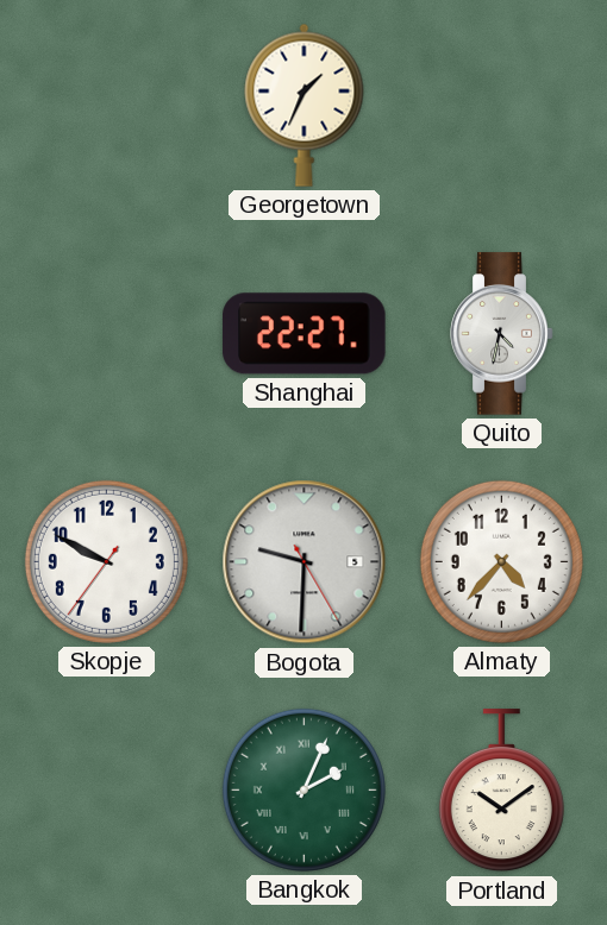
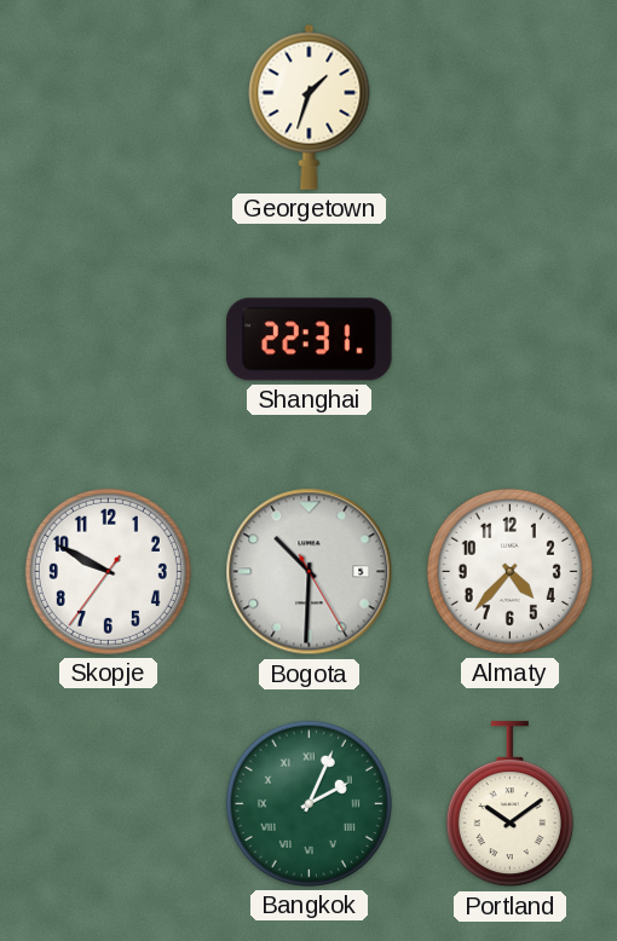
Georgetown: 1:34 -> 1:33
Shanghai: 22:27 -> 22:31
Quito: 4:32 -> none
Bogota: 9:30 -> 10:30
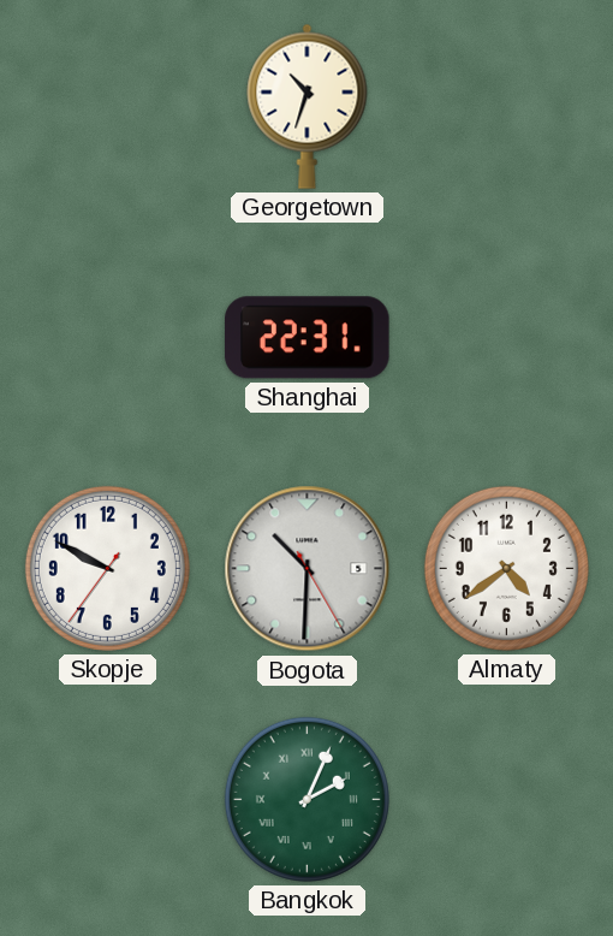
Georgetown: 1:33 -> 10:33
Almaty: 4:37 -> 4:39
Portland: 10:09 -> none
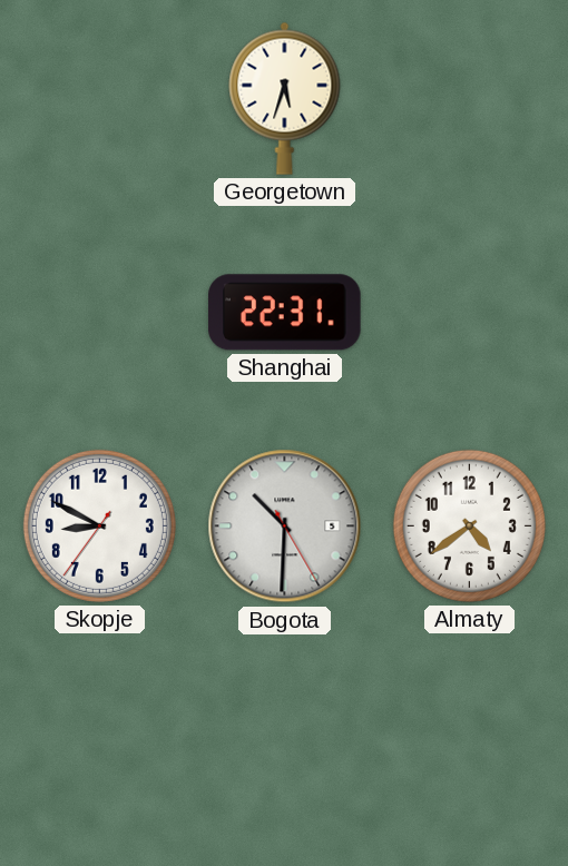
Georgetown: 10:33 -> 5:33
Skopje: 9:49 -> 8:49
Bangkok: 2:04 -> none
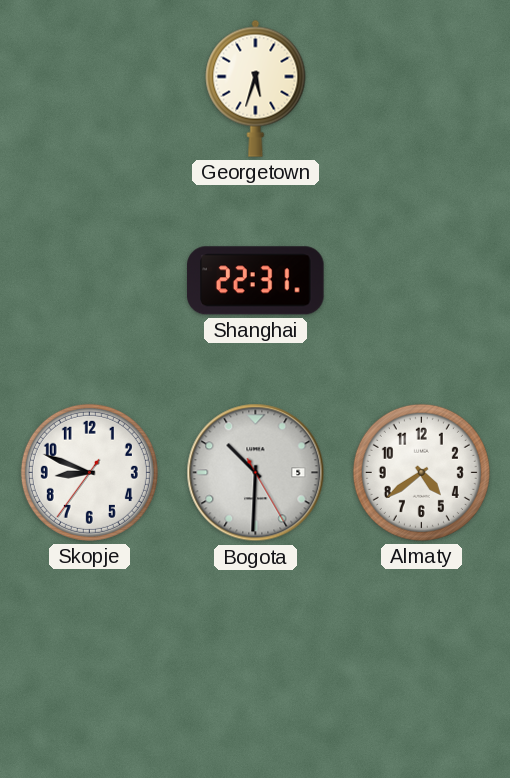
Skopje: 8:49 -> 8:48
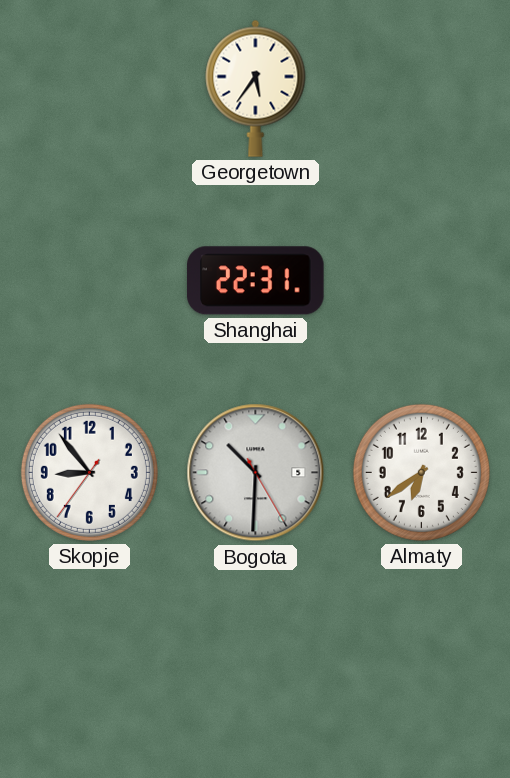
Georgetown: 5:33 -> 5:36
Skopje: 8:48 -> 8:53
Almaty: 4:39 -> 6:39
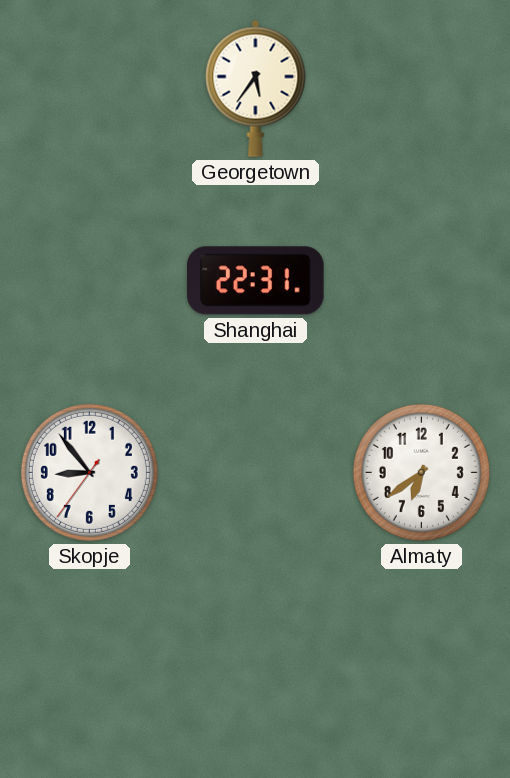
Bogota: 10:30 -> none
